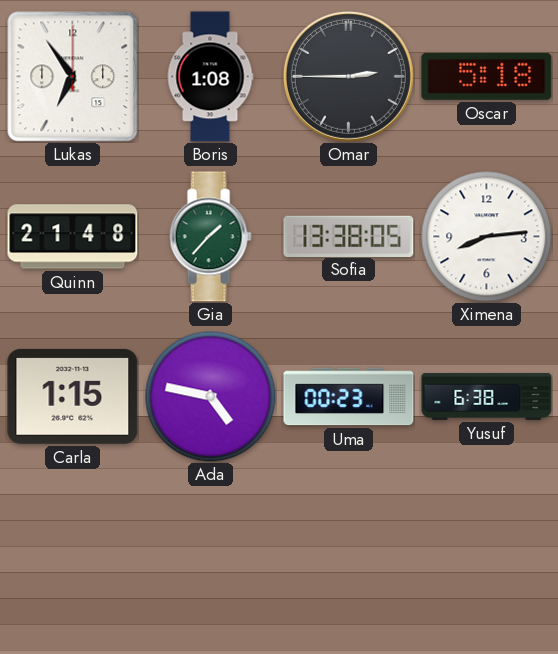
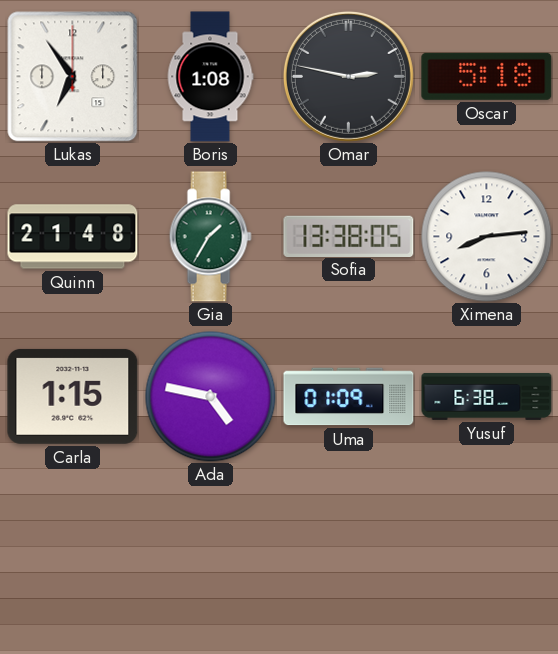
Omar: 2:45 -> 2:47
Gia: 1:37 -> 1:35
Uma: 00:23 -> 01:09
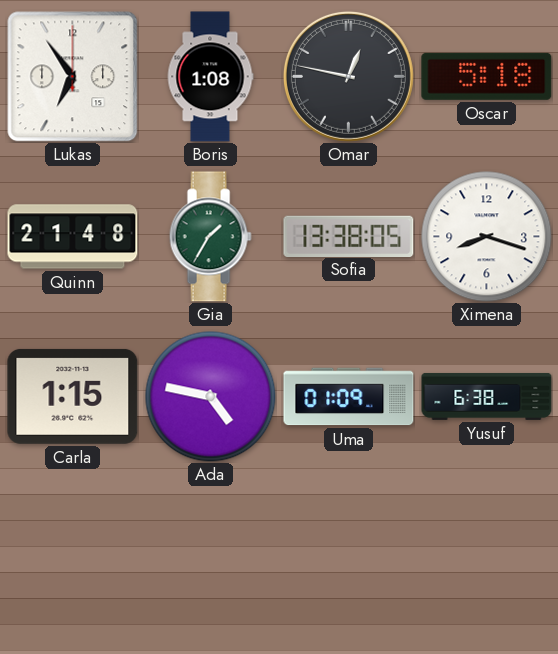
Omar: 2:47 -> 12:47
Ximena: 8:14 -> 8:18
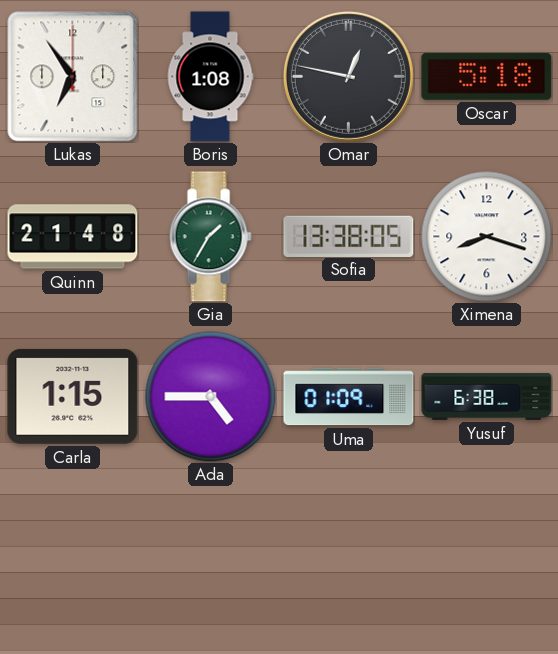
Ada: 4:47 -> 4:45
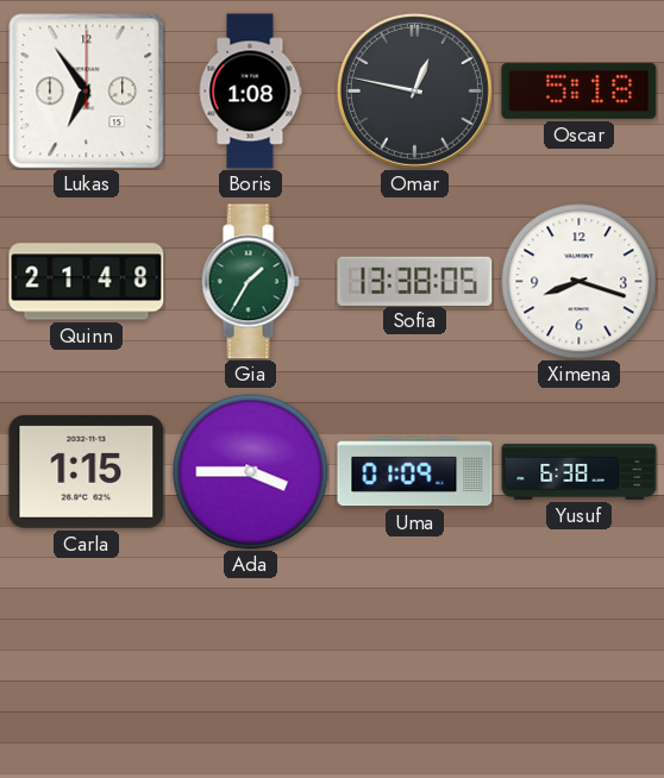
Ada: 4:45 -> 3:45
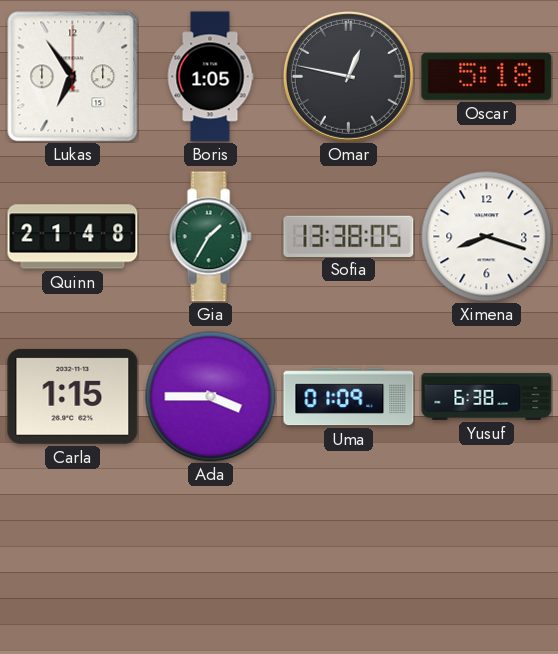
Boris: 1:08 -> 1:05
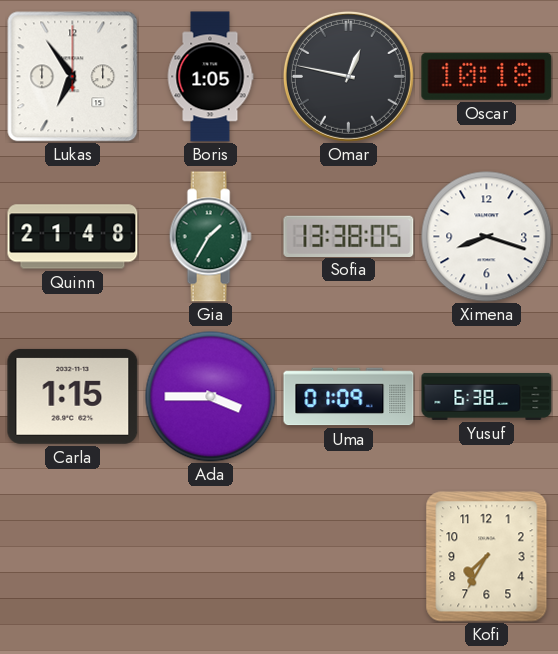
Oscar: 5:18 -> 10:18
Kofi: none -> 7:35
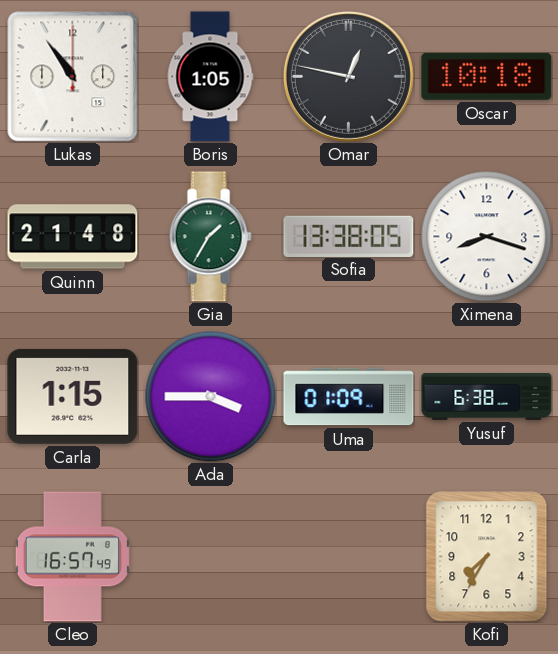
Lukas: 6:54 -> 10:54
Cleo: none -> 16:57
